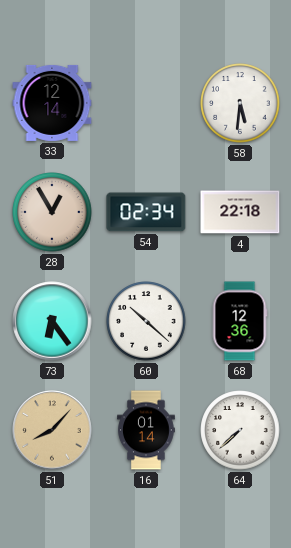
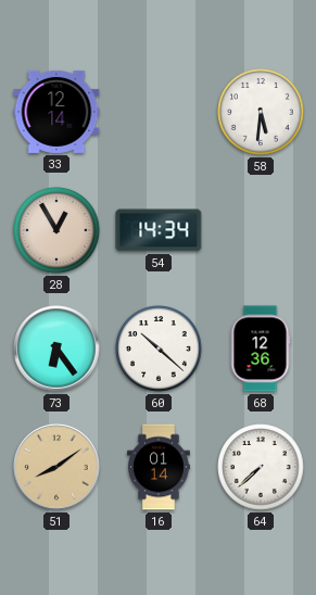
54: 02:34 -> 14:34
4: 22:18 -> none
51: 8:07 -> 8:09
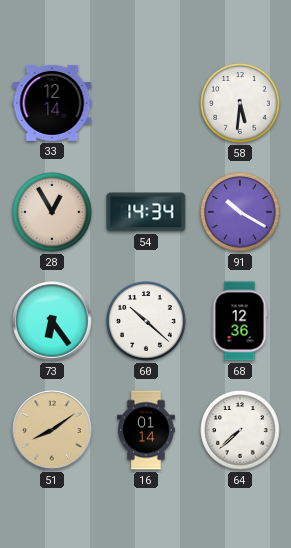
91: none -> 10:20
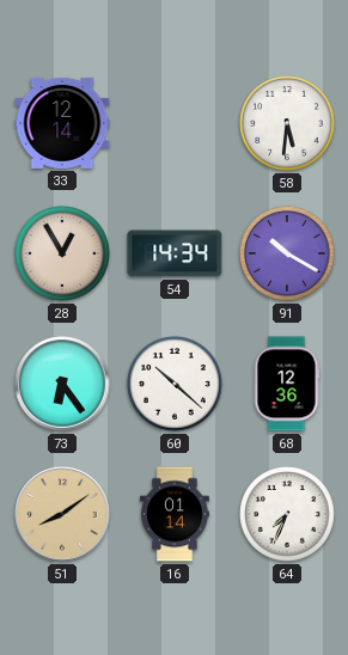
64: 7:38 -> 7:34
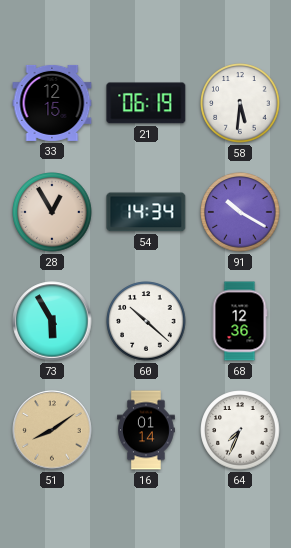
33: 12:14 -> 12:15
21: none -> 06:19
73: 6:24 -> 5:55
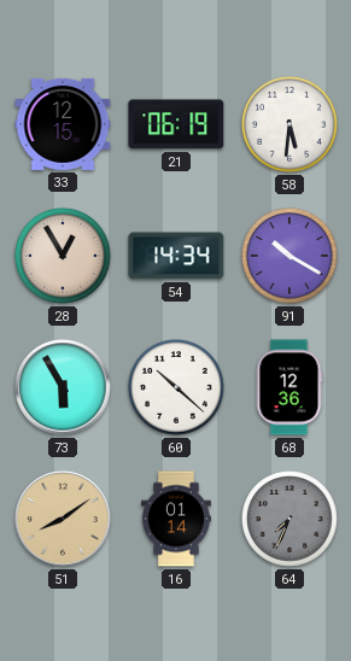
64 dial: white -> grey
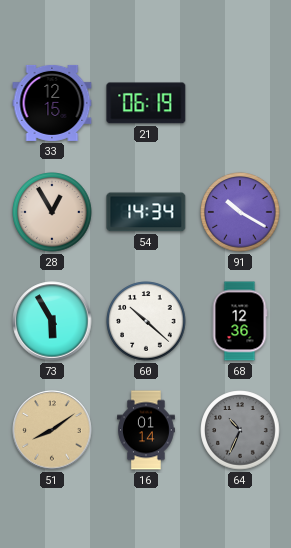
58: 5:31 -> none
64: 7:34 -> 10:34
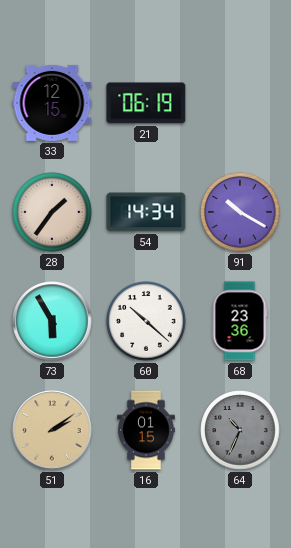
28: 12:55 -> 1:36
68: 12:36 -> 23:36
51: 8:09 -> 2:09
16: 01:14 -> 01:15
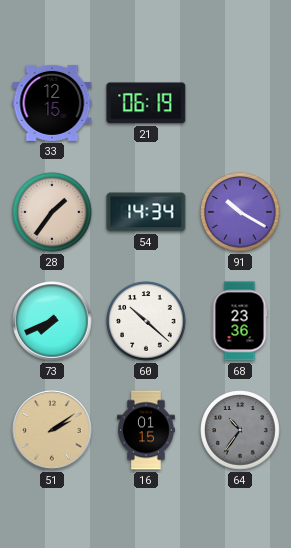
73: 5:55 -> 7:41
64: 10:34 -> 10:36
